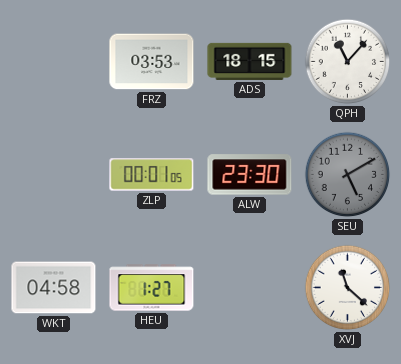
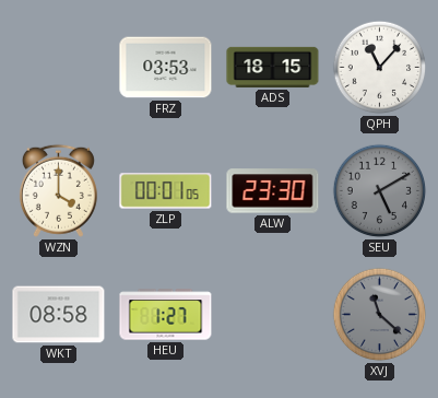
WZN: none -> 4:00
WKT: 04:58 -> 08:58
XVJ dial: white -> grey
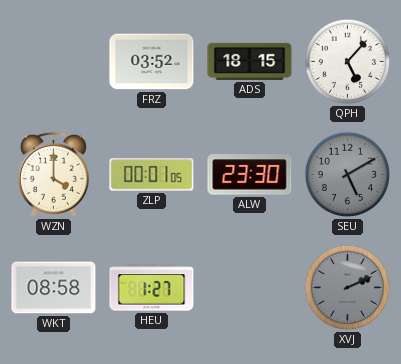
FRZ: 03:53 -> 03:52
QPH: 11:07 -> 5:07
XVJ: 11:22 -> 2:11
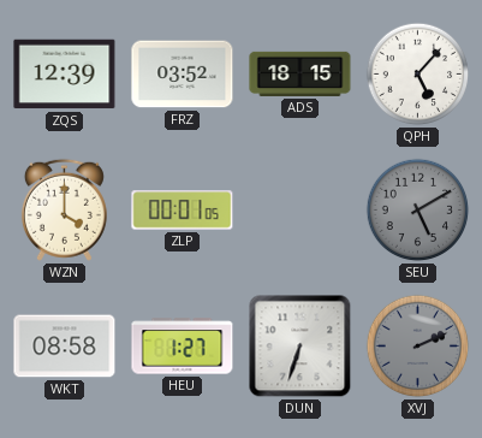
ZQS: none -> 12:39
ALW: 23:30 -> none
DUN: none -> 6:33
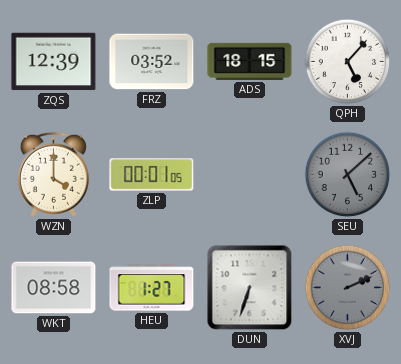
SEU: 5:10 -> 5:08
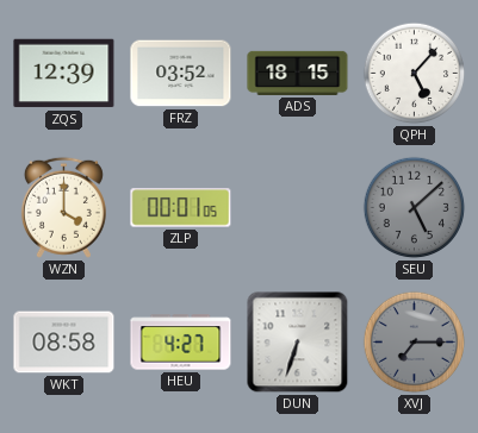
HEU: 1:27 -> 4:27
XVJ: 2:11 -> 7:15
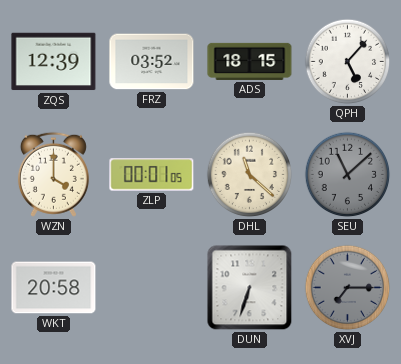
DHL: none -> 11:22
SEU: 5:08 -> 11:08
WKT: 08:58 -> 20:58
HEU: 4:27 -> none
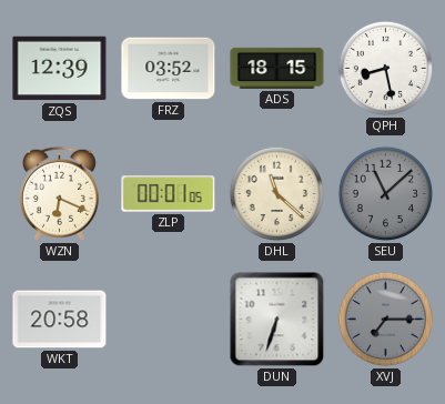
QPH: 5:07 -> 8:28
WZN: 4:00 -> 6:19
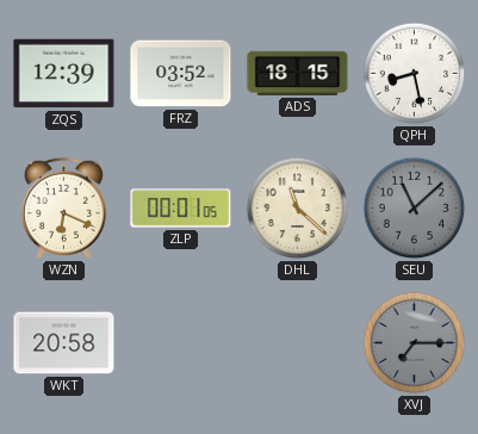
DUN: 6:33 -> none
